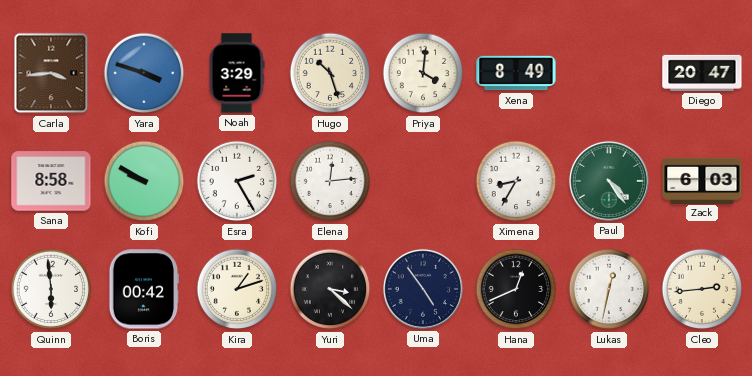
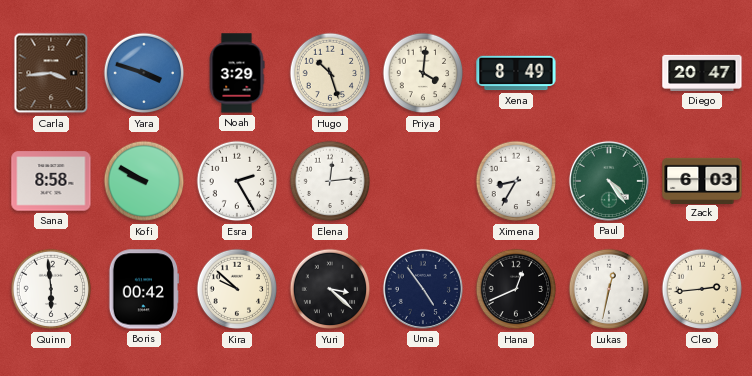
Kira: 1:12 -> 9:52
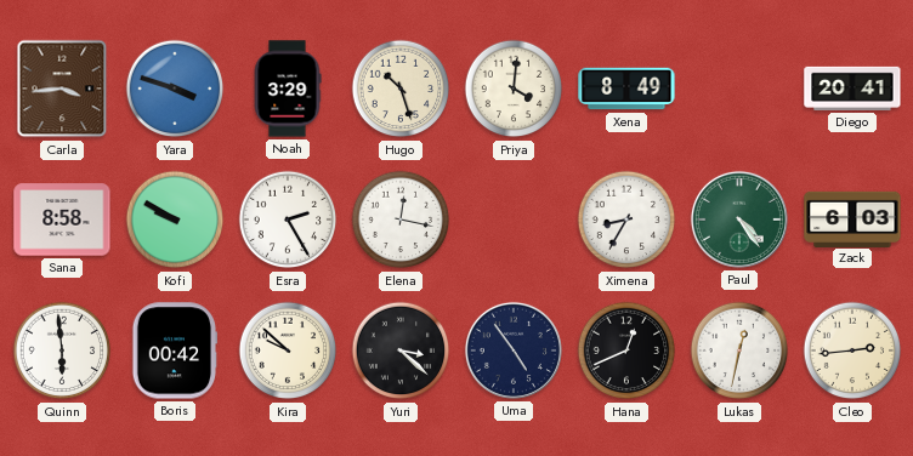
Diego: 20:47 -> 20:41
Elena: 12:14 -> 12:17
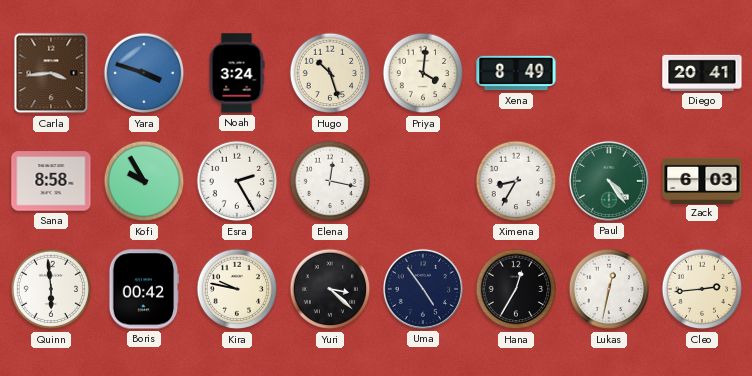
Noah: 3:29 -> 3:24
Kofi: 9:50 -> 9:55
Kira: 9:52 -> 9:47
Hana: 12:41 -> 12:35
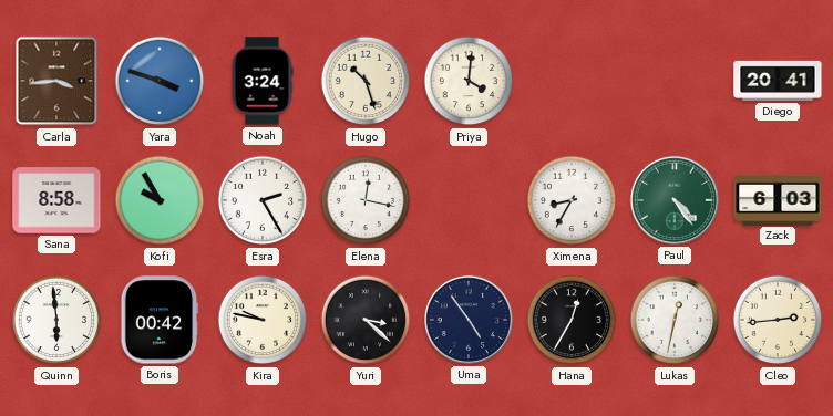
Xena: 8:49 -> none
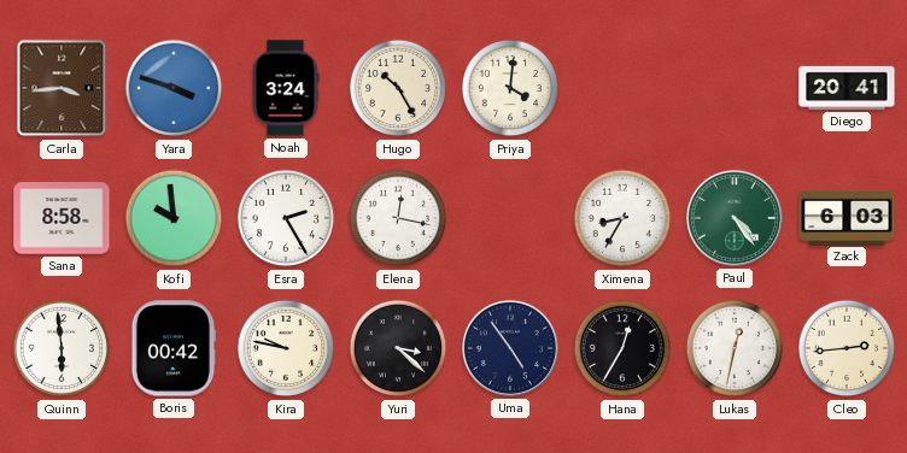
Hugo: 10:27 -> 10:25
Kofi: 9:55 -> 9:59
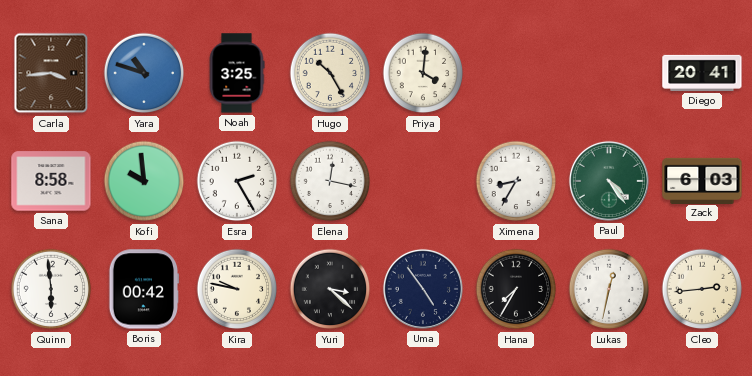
Yara: 3:48 -> 10:48
Noah: 3:24 -> 3:25
Hana: 12:35 -> 7:35
